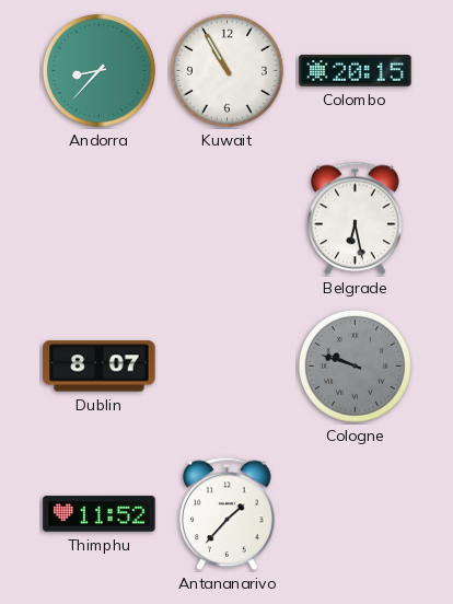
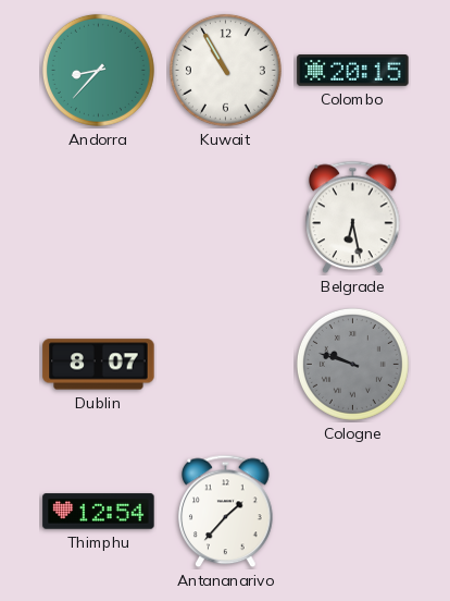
Thimphu: 11:52 -> 12:54
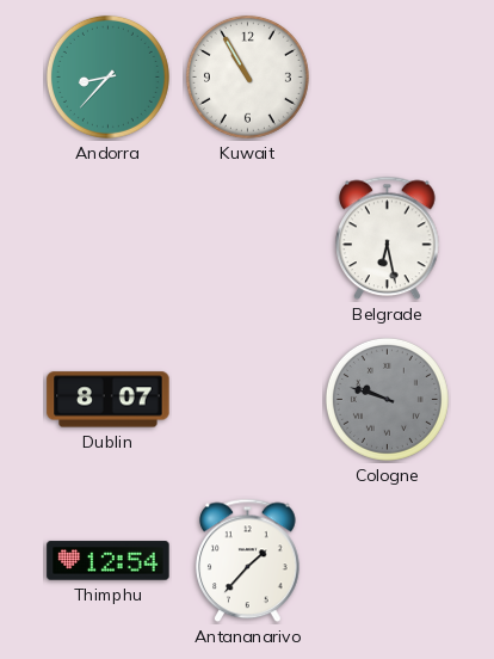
Colombo: 20:15 -> none
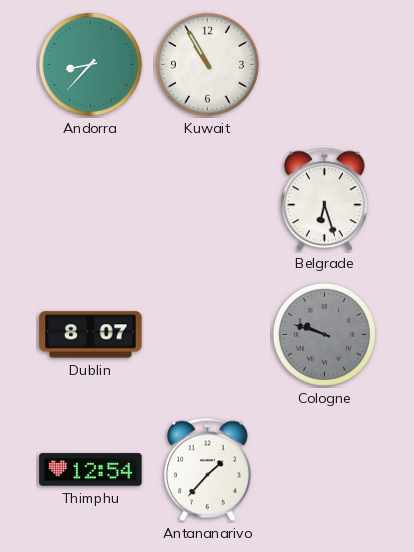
Belgrade: 6:28 -> 6:27
